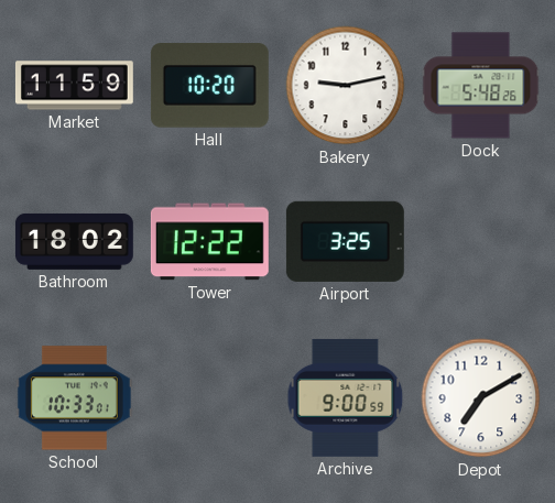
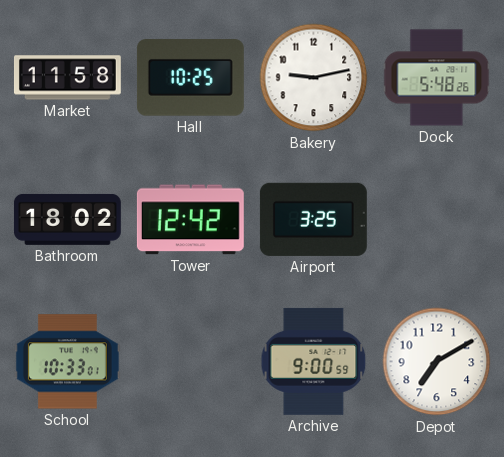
Market: 11:59 -> 11:58
Hall: 10:20 -> 10:25
Tower: 12:22 -> 12:42
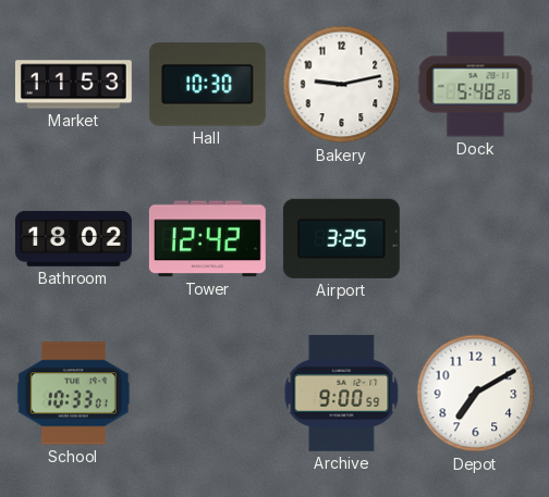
Market: 11:58 -> 11:53
Hall: 10:25 -> 10:30
